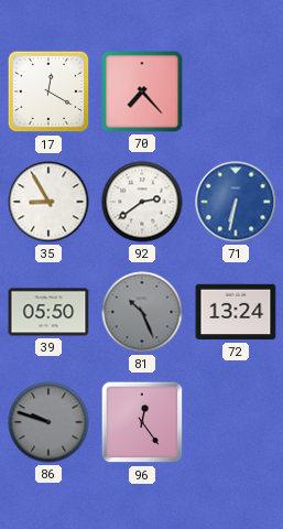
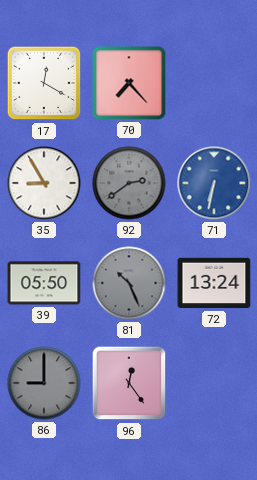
92 dial: white -> grey
86: 9:48 -> 9:00
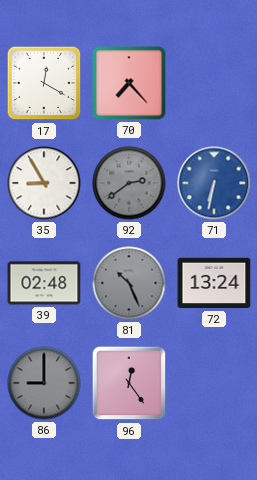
39: 05:50 -> 02:48
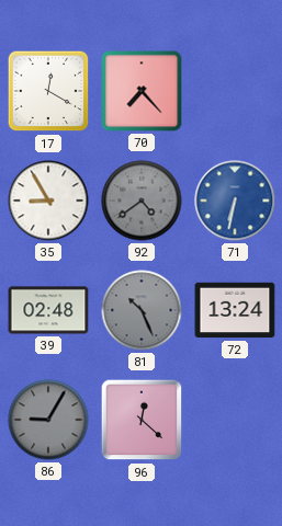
92: 2:39 -> 4:39
86: 9:00 -> 9:05
96: 12:24 -> 12:22
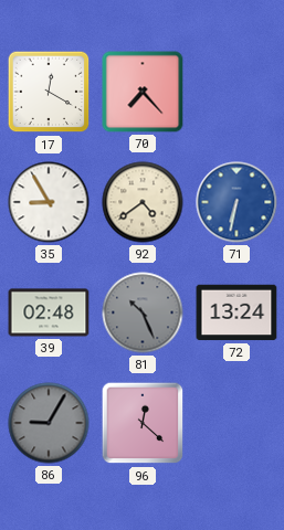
92 dial: grey -> cream
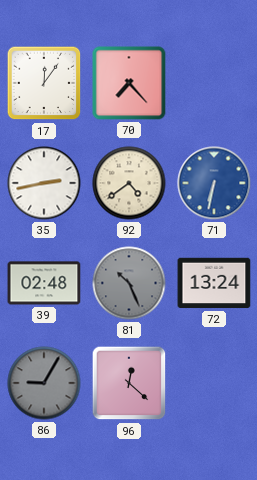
17: 12:20 -> 12:06
35: 8:55 -> 2:43
